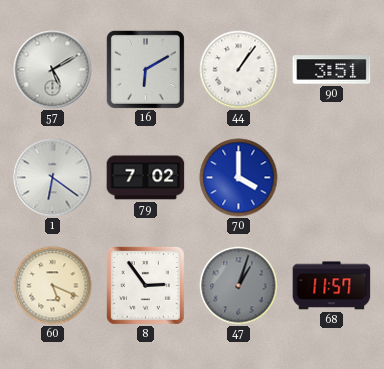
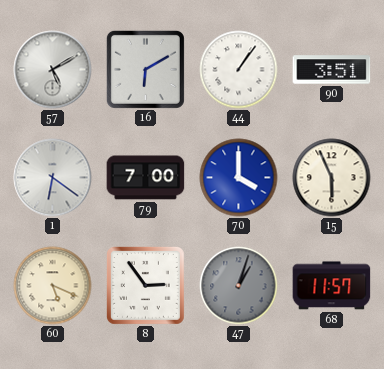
79: 7:02 -> 7:00
15: none -> 5:56
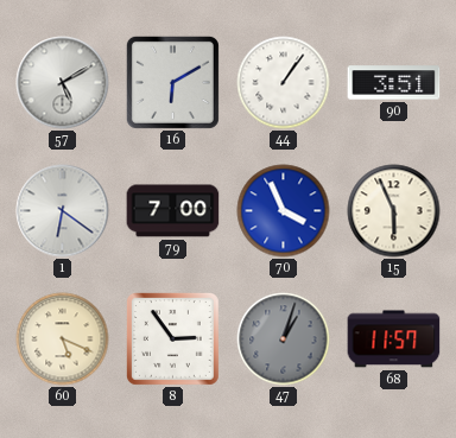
70: 4:00 -> 3:56
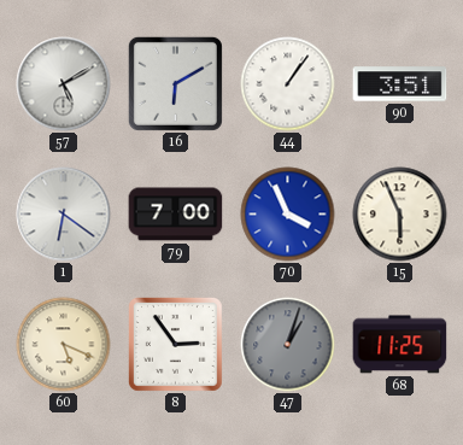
68: 11:57 -> 11:25
